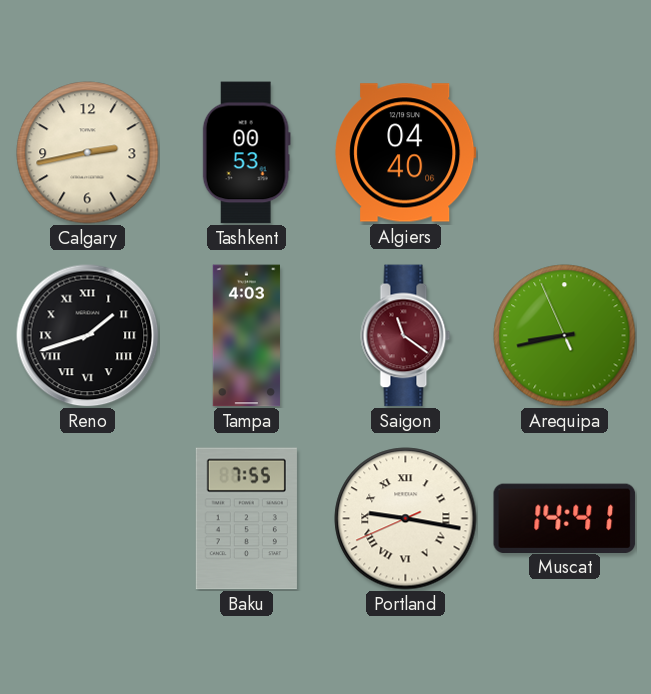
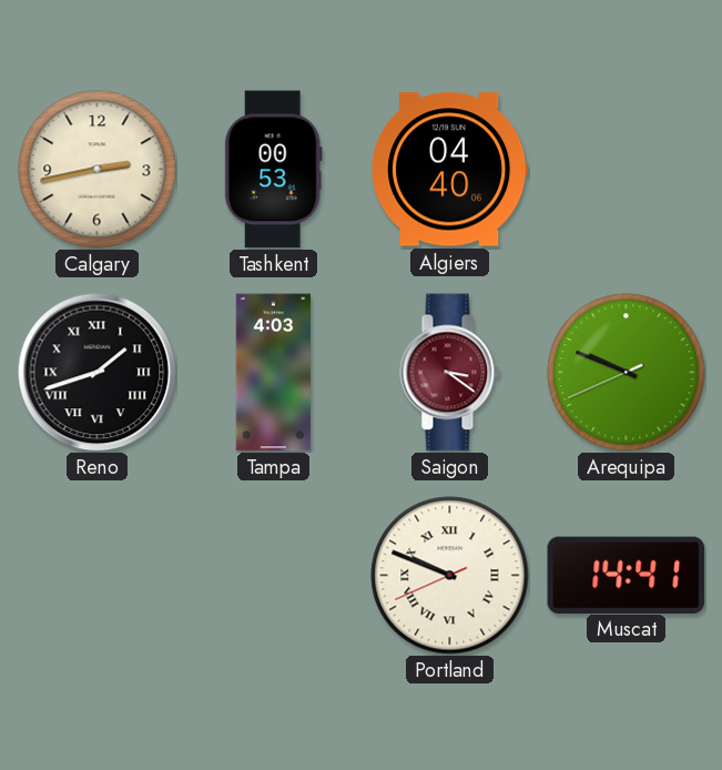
Saigon: 11:21 -> 3:21
Arequipa: 8:42 -> 9:48
Baku: 7:55 -> none
Portland: 9:16 -> 9:48
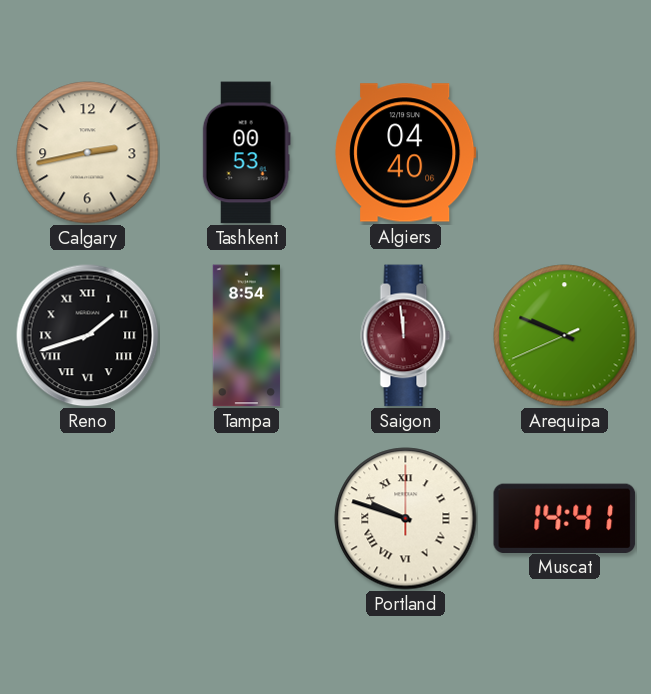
Tampa: 4:03 -> 8:54
Saigon: 3:21 -> 11:59
Portland: 9:48:41 -> 9:48:00
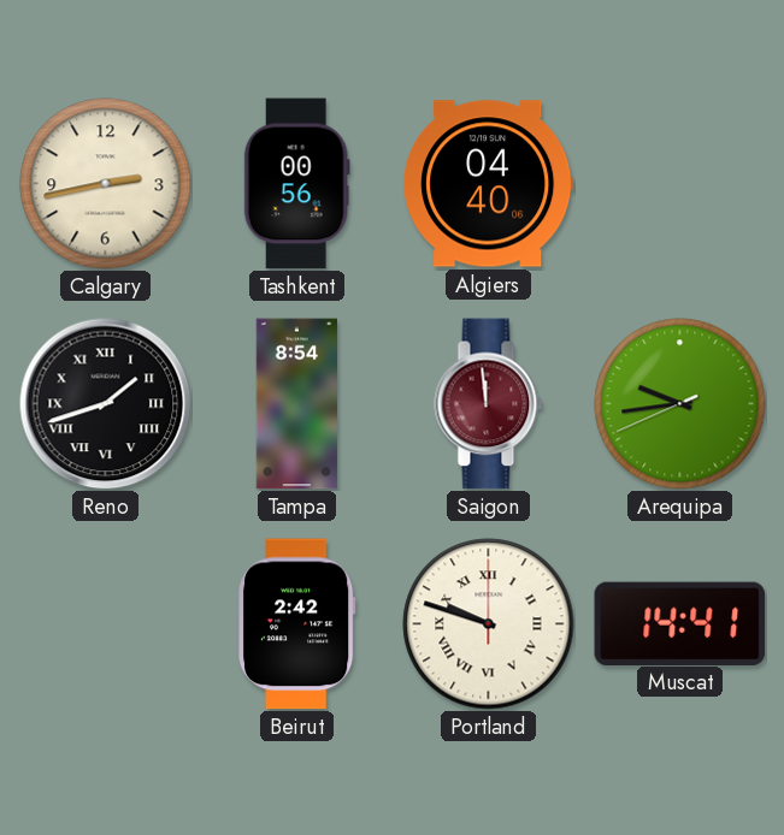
Tashkent: 00:53 -> 00:56
Arequipa: 9:48 -> 9:43
Beirut: none -> 2:42
